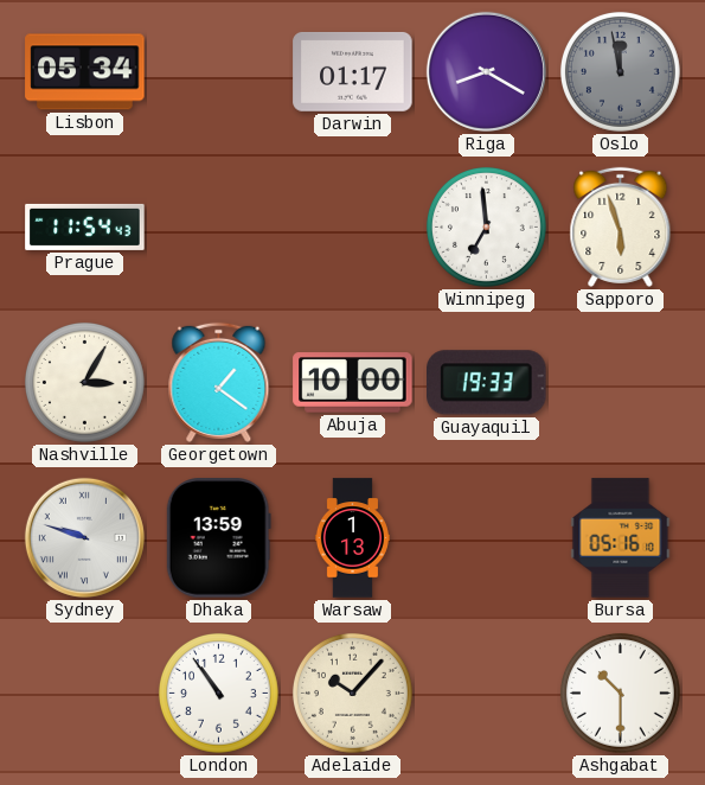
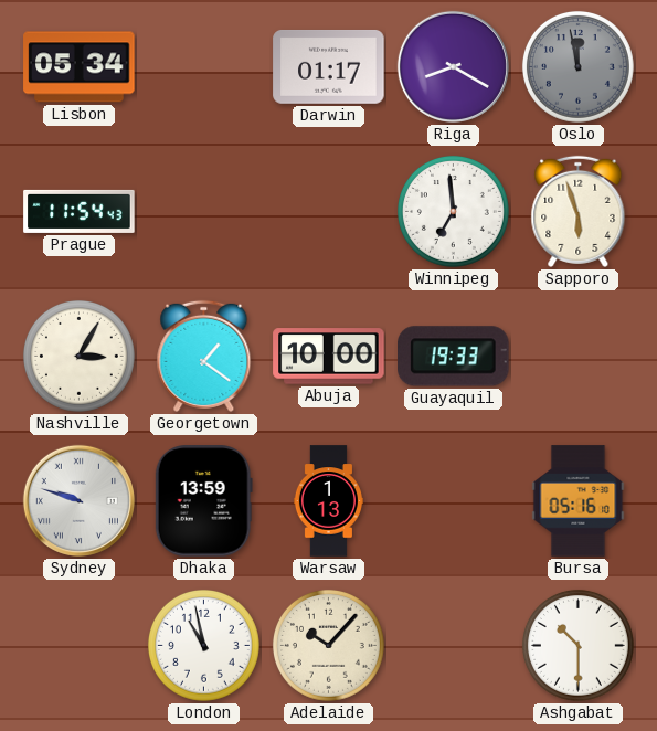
London: 10:54 -> 10:58
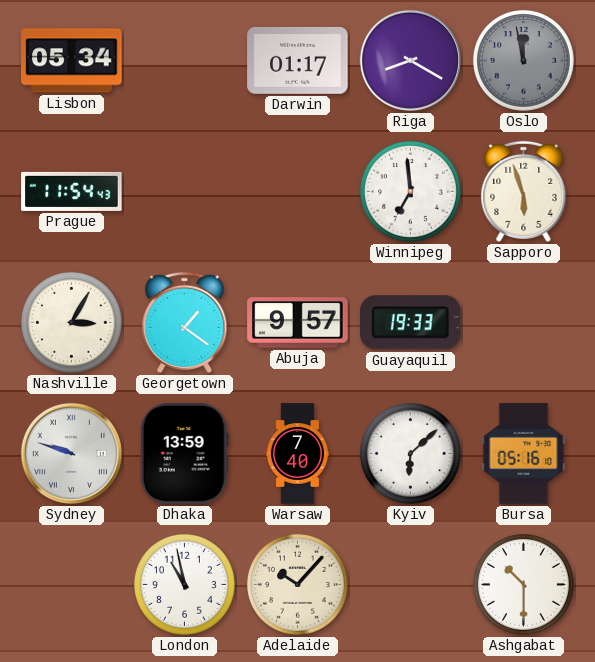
Abuja: 10:00 -> 9:57
Warsaw: 1:13 -> 7:40
Kyiv: none -> 6:08
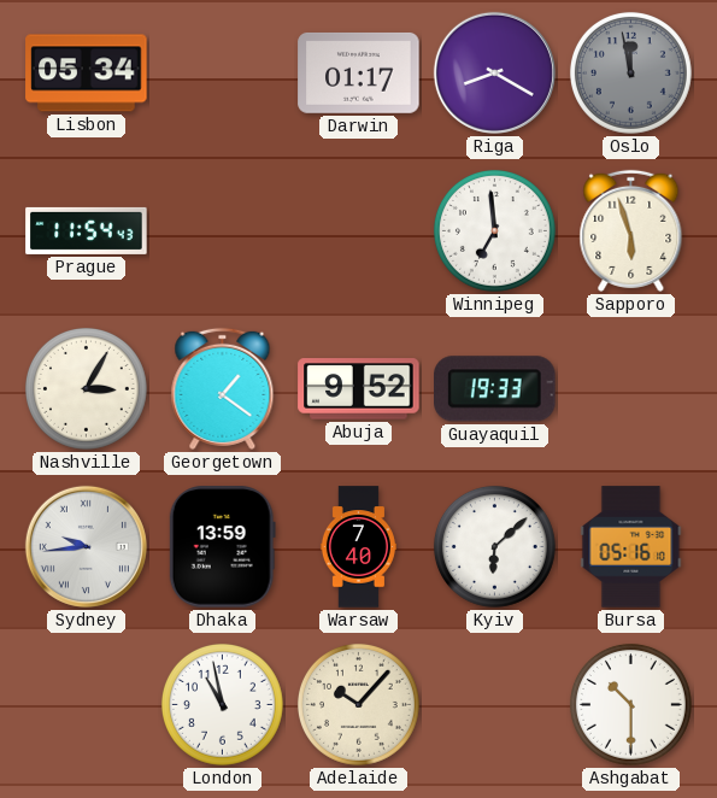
Abuja: 9:57 -> 9:52
Sydney: 9:48 -> 9:44
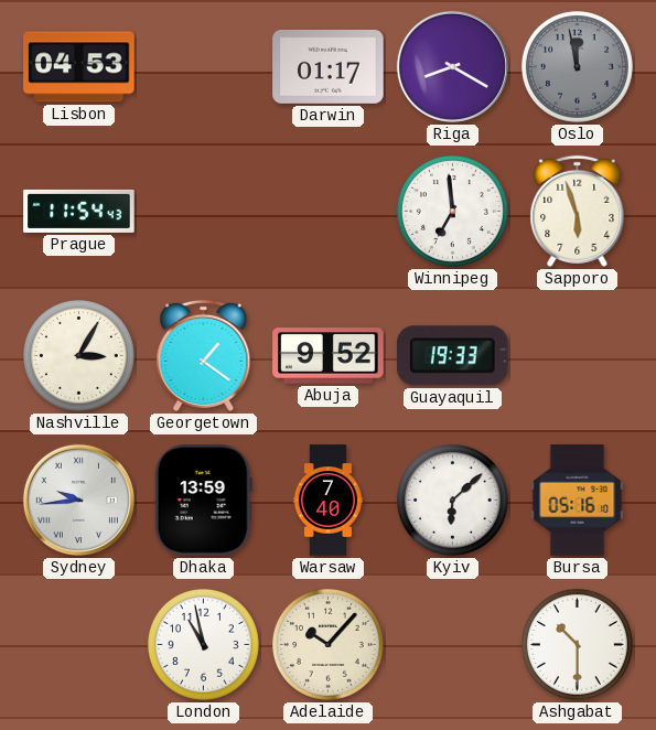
Lisbon: 05:34 -> 04:53
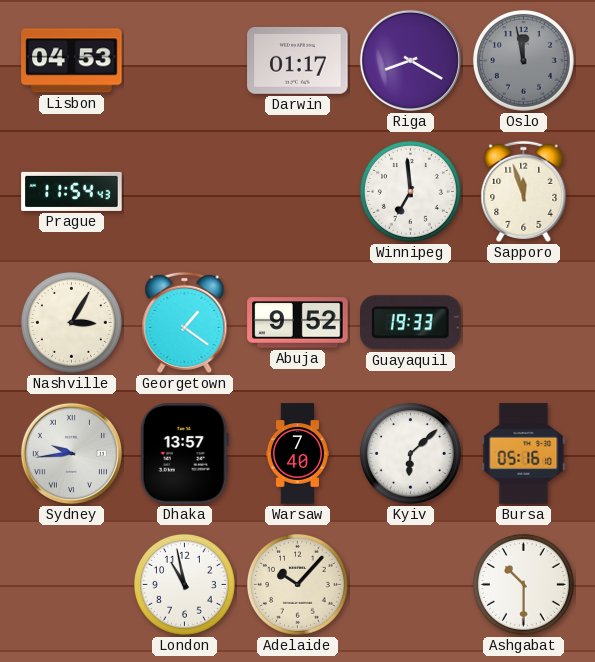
Sapporo: 5:57 -> 11:57
Dhaka: 13:59 -> 13:57
